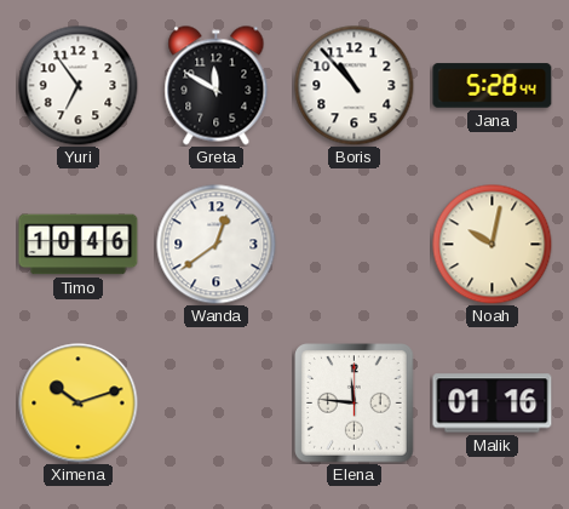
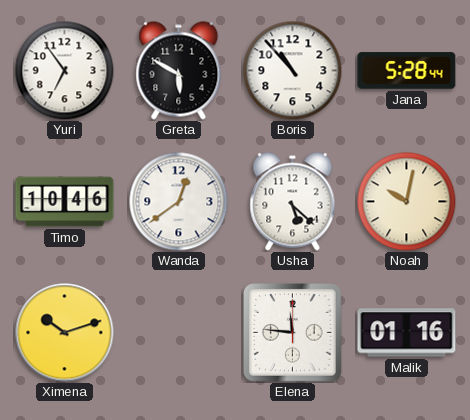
Greta: 11:50 -> 5:50
Usha: none -> 5:22
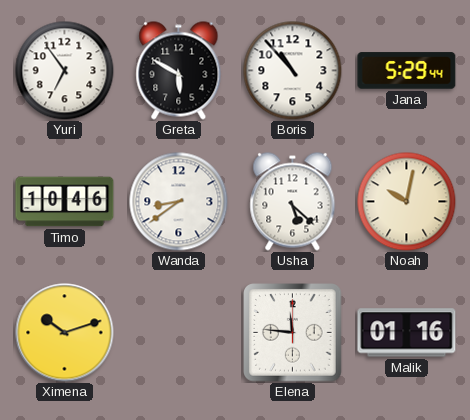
Jana: 5:28 -> 5:29
Wanda: 12:39 -> 8:39
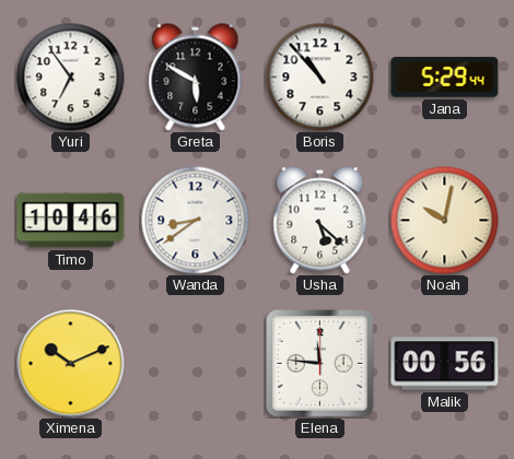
Ximena: 10:12 -> 10:11
Malik: 01:16 -> 00:56
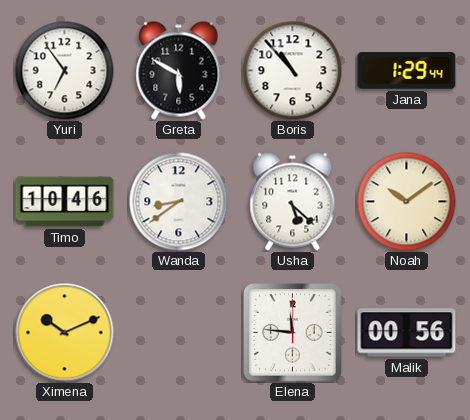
Jana: 5:29 -> 1:29
Noah: 10:02 -> 10:09
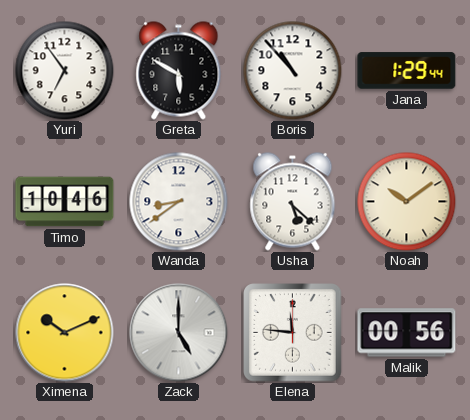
Zack: none -> 5:00
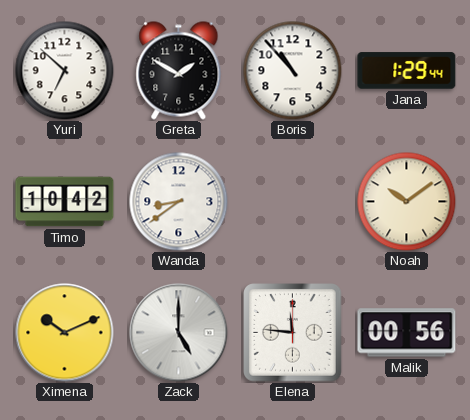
Yuri: 6:54 -> 6:52
Greta: 5:50 -> 1:50
Timo: 10:46 -> 10:42
Usha: 5:22 -> none
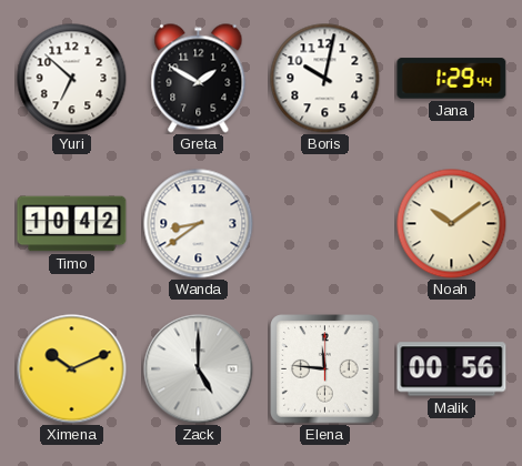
Boris: 10:53 -> 10:02
